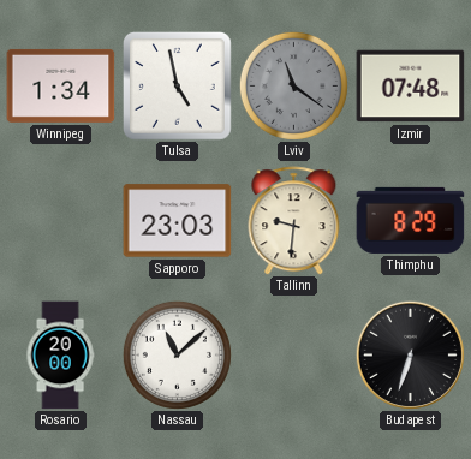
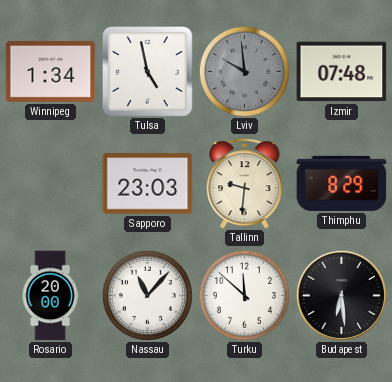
Lviv: 11:21 -> 9:59
Nassau: 11:08 -> 11:07
Turku: none -> 11:52
Budapest: 6:33 -> 6:29
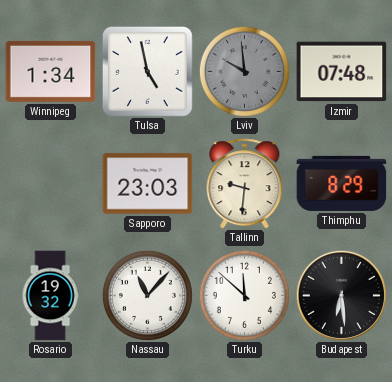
Rosario: 20:00 -> 19:32
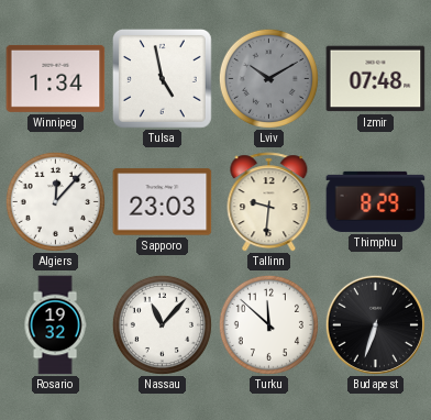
Lviv: 9:59 -> 10:10
Algiers: none -> 12:07
Budapest: 6:29 -> 6:33
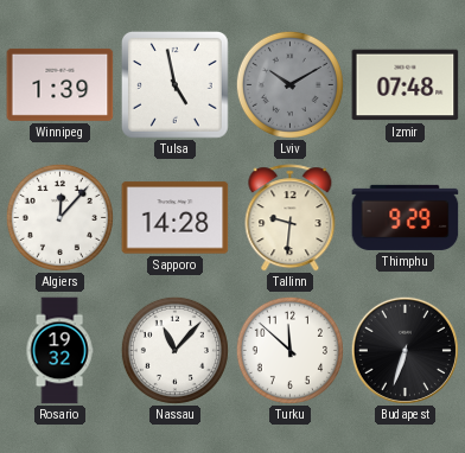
Winnipeg: 1:34 -> 1:39
Sapporo: 23:03 -> 14:28
Thimphu: 8:29 -> 9:29
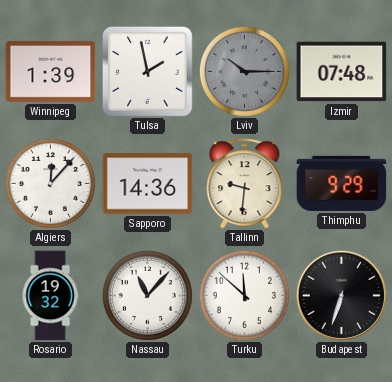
Tulsa: 4:58 -> 1:58
Lviv: 10:10 -> 10:15
Sapporo: 14:28 -> 14:36
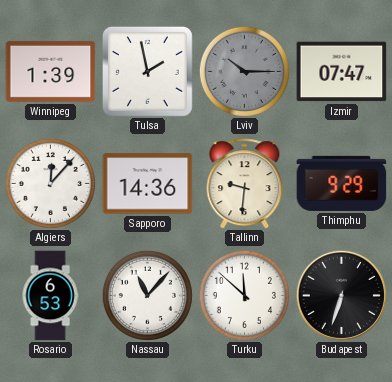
Izmir: 07:48 -> 07:47
Rosario: 19:32 -> 6:53
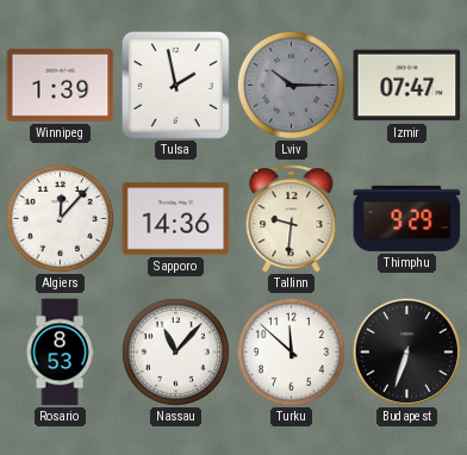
Rosario: 6:53 -> 8:53
